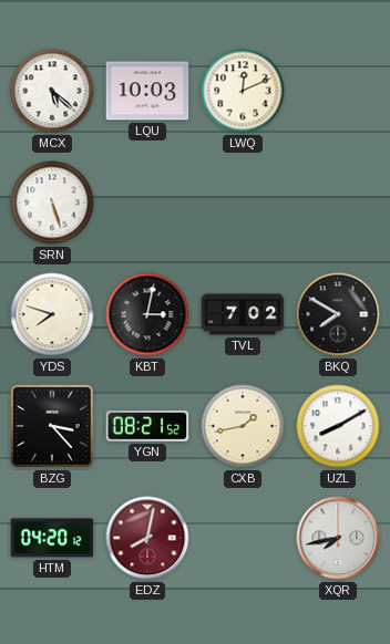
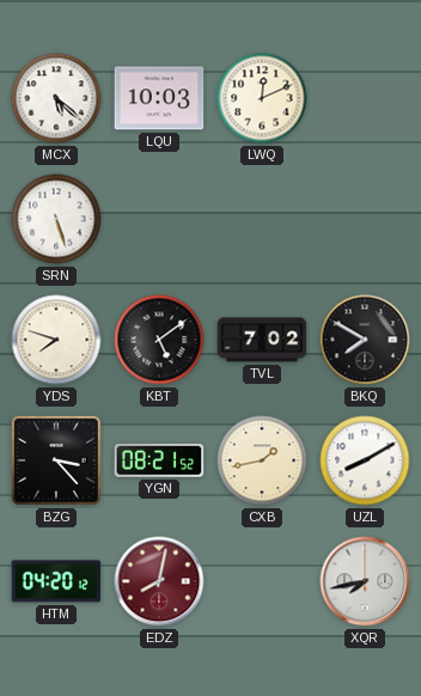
KBT: 3:02 -> 5:09
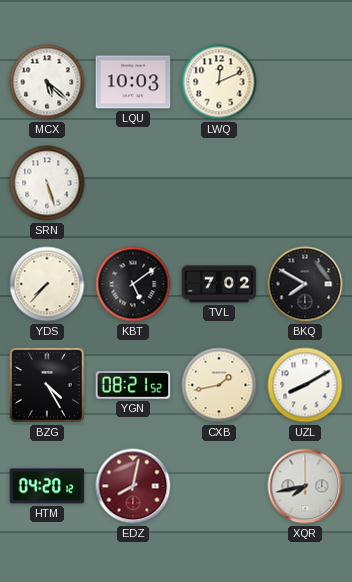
YDS: 7:48 -> 7:37
BZG: 3:23 -> 4:25
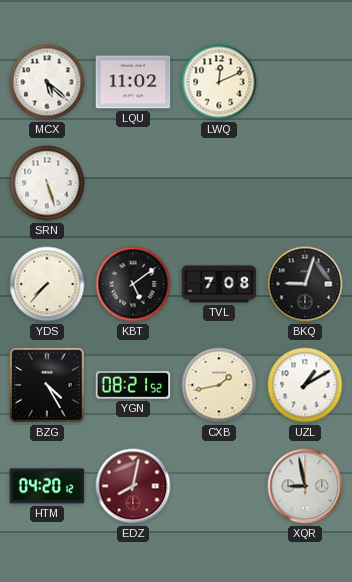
LQU: 10:03 -> 11:02
TVL: 7:02 -> 7:08
BKQ: 7:50 -> 9:03
UZL: 8:10 -> 1:10
XQR: 7:43 -> 8:58
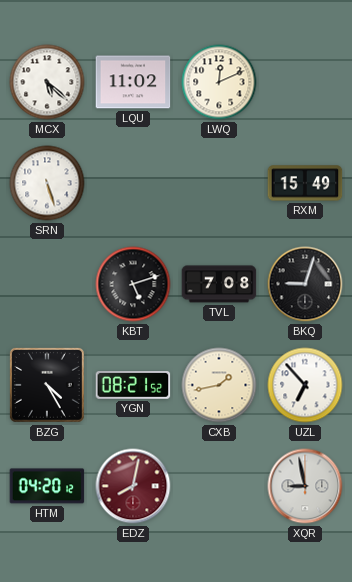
RXM: none -> 15:49
YDS: 7:37 -> none
KBT: 5:09 -> 5:12
UZL: 1:10 -> 6:53
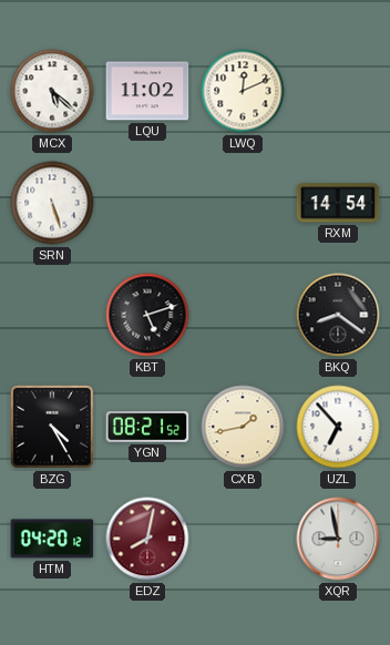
RXM: 15:49 -> 14:54
TVL: 7:08 -> none
BKQ: 9:03 -> 8:21
